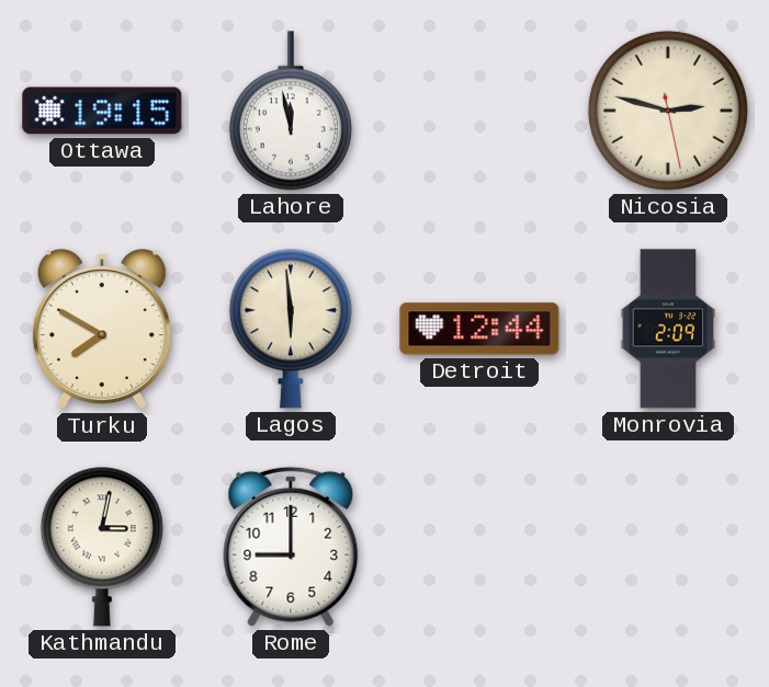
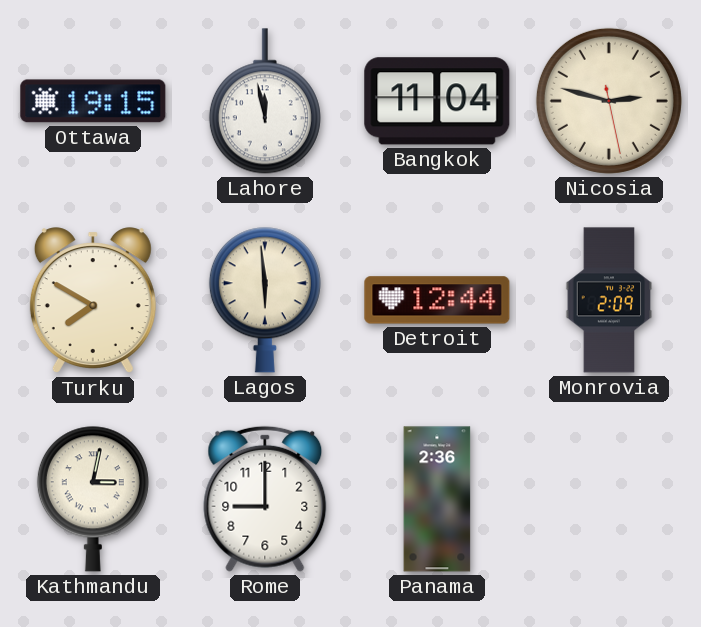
Bangkok: none -> 11:04
Panama: none -> 2:36
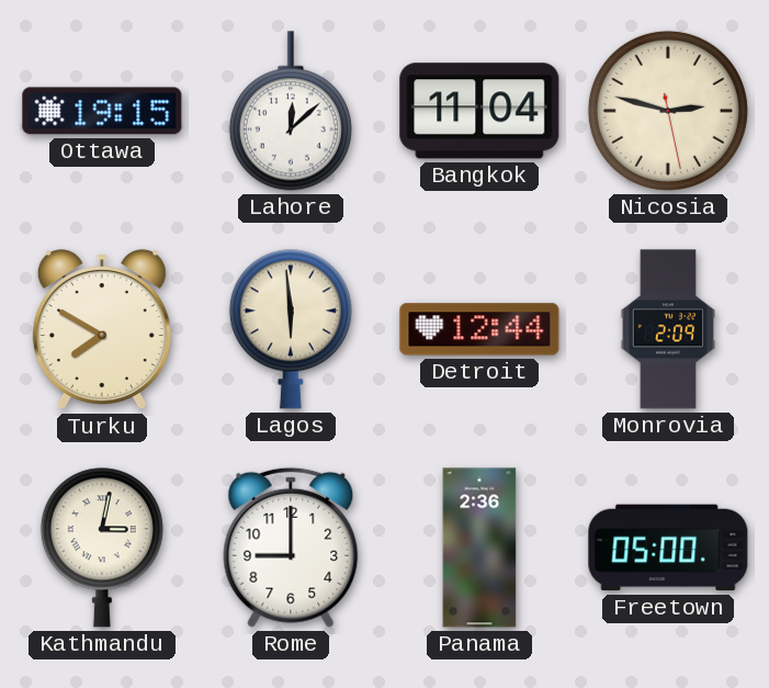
Lahore: 11:58 -> 12:08
Freetown: none -> 05:00
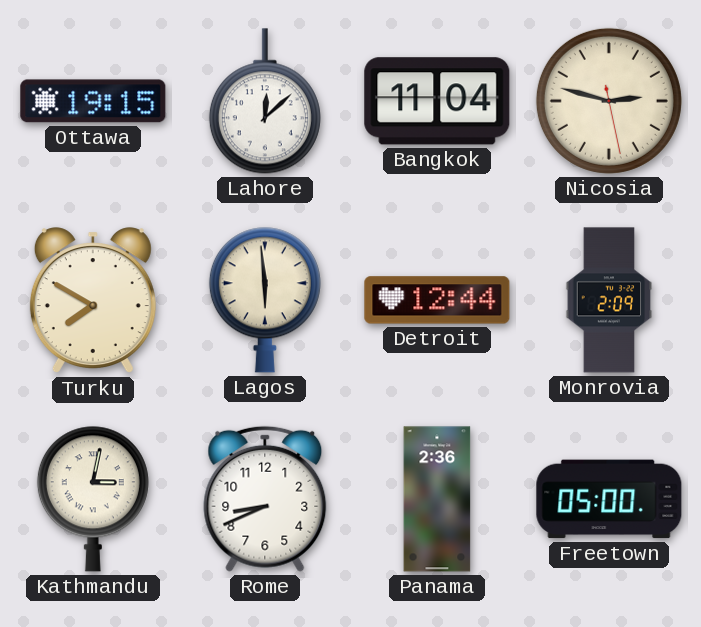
Rome: 9:00 -> 8:41
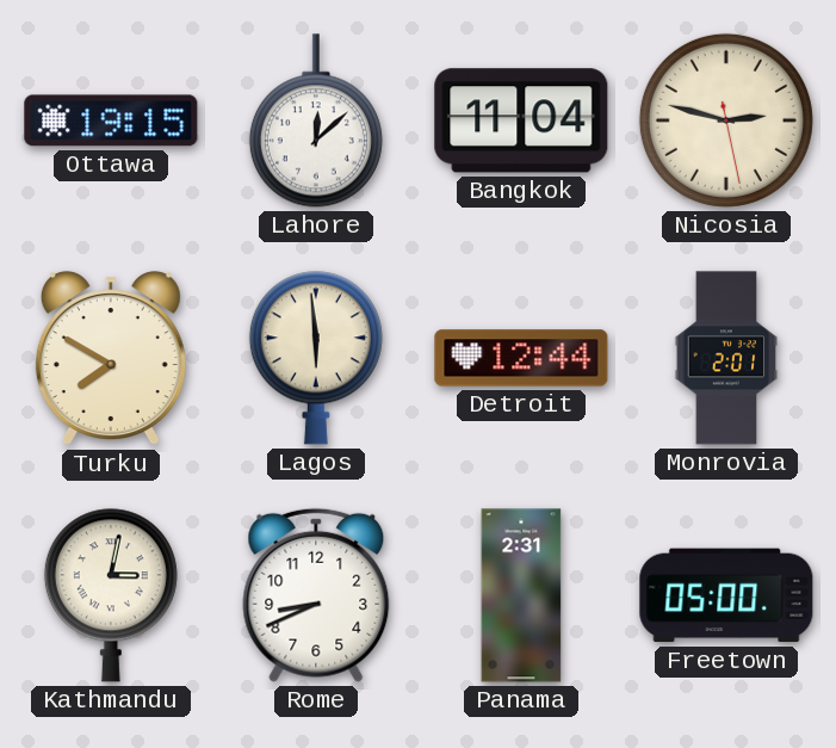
Monrovia: 2:09 -> 2:01
Panama: 2:36 -> 2:31
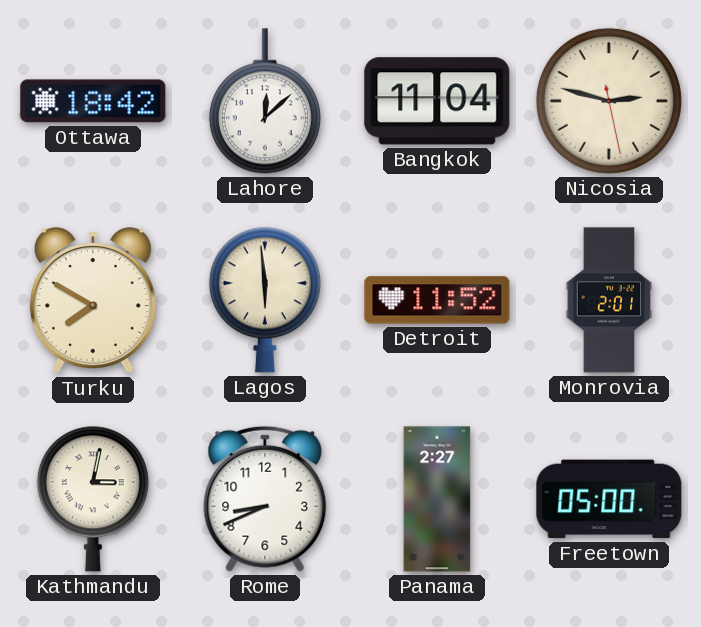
Ottawa: 19:15 -> 18:42
Detroit: 12:44 -> 11:52
Panama: 2:31 -> 2:27
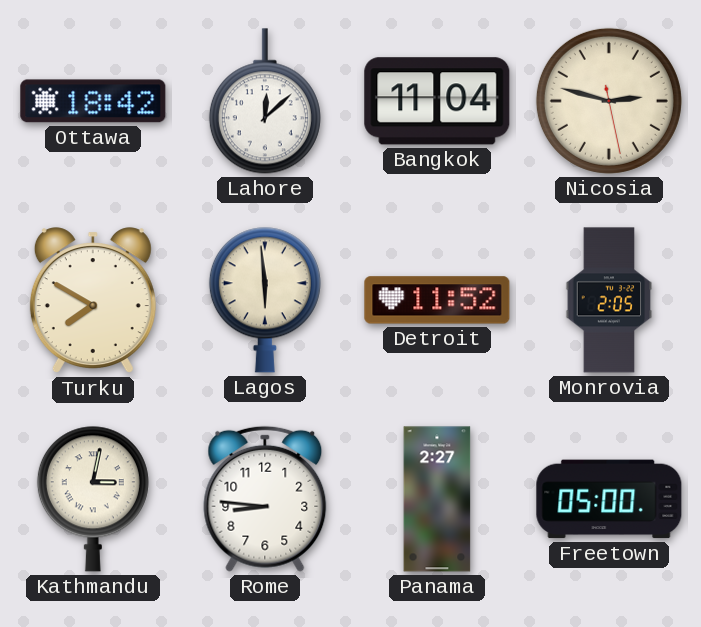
Monrovia: 2:01 -> 2:05
Rome: 8:41 -> 8:46
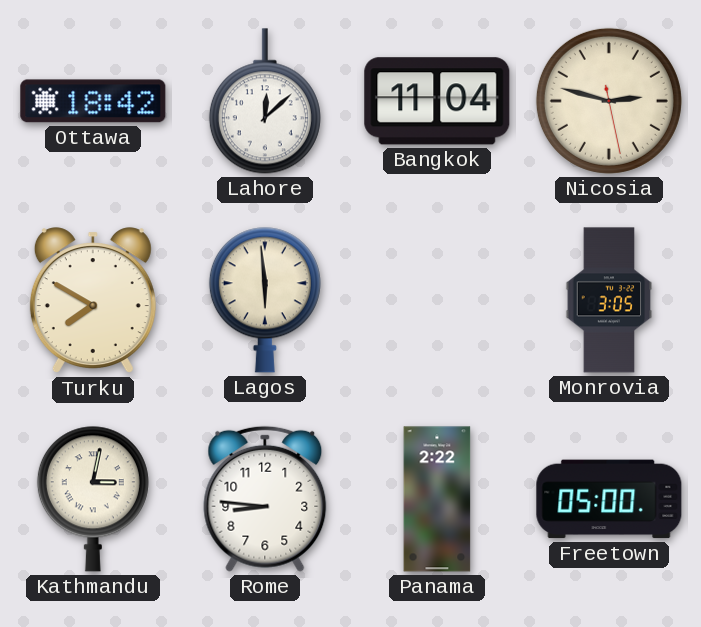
Detroit: 11:52 -> none
Monrovia: 2:05 -> 3:05
Panama: 2:27 -> 2:22
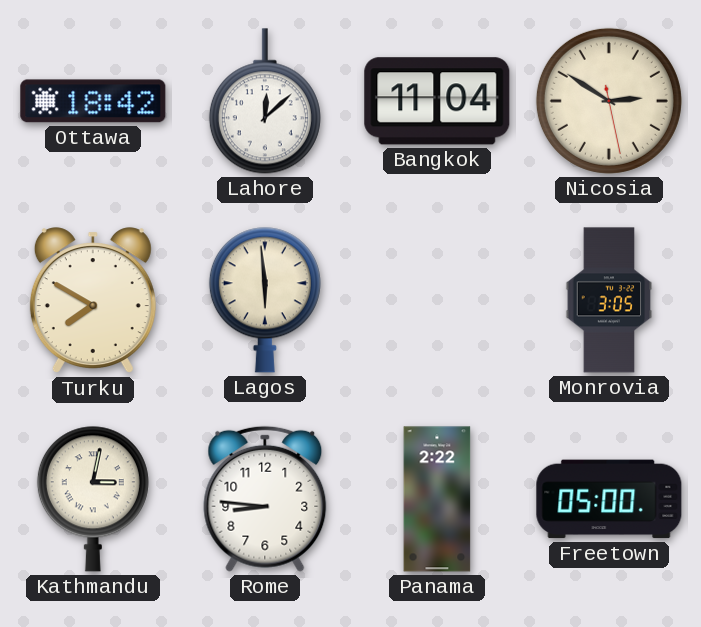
Nicosia: 2:47 -> 2:50
